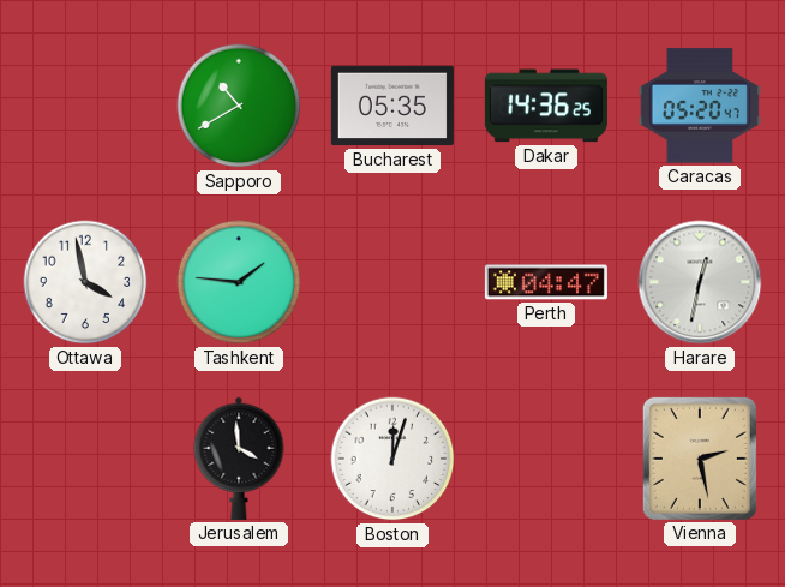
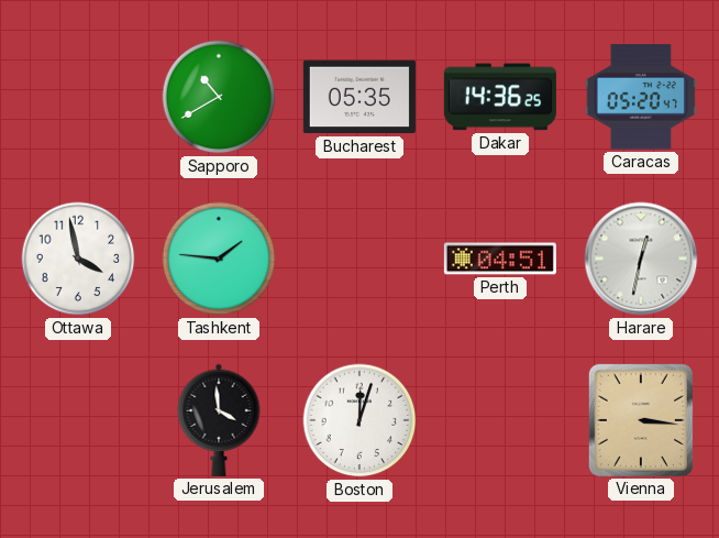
Perth: 04:47 -> 04:51
Vienna: 2:28 -> 3:16
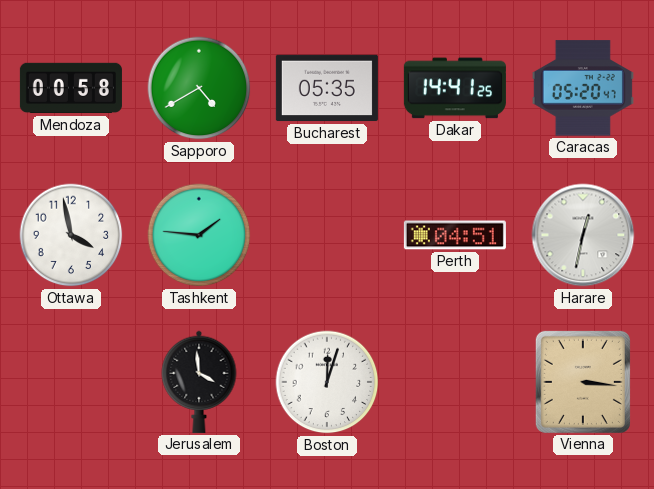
Mendoza: none -> 00:58
Sapporo: 10:40 -> 4:40
Dakar: 14:36 -> 14:41
